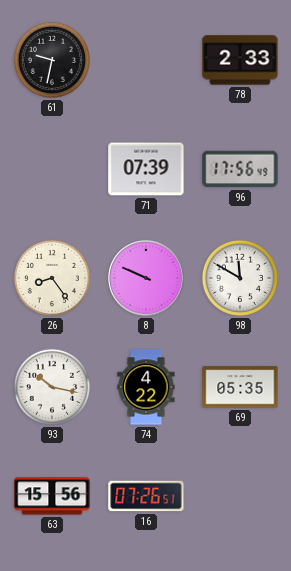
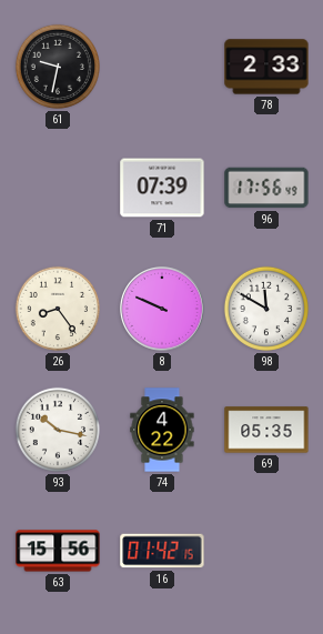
16: 07:26 -> 01:42
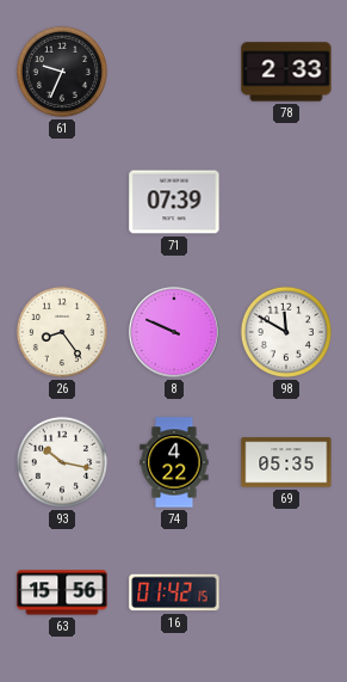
61: 9:32 -> 9:34
96: 17:56 -> none
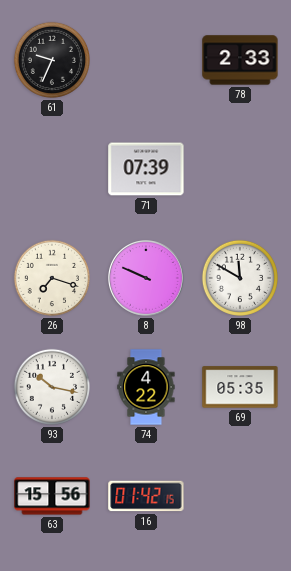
26: 8:24 -> 7:18
